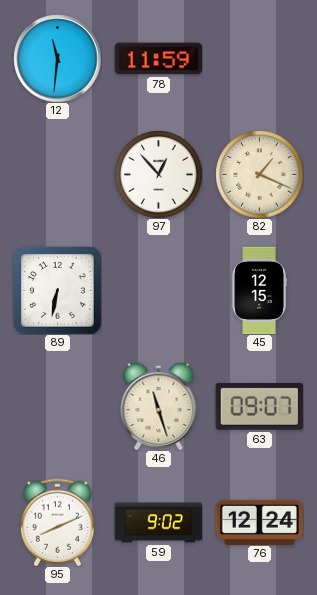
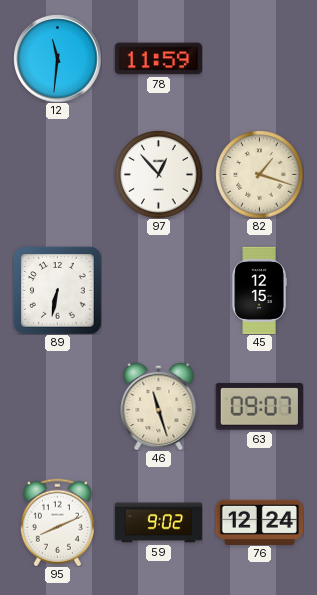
82: 1:19 -> 1:18
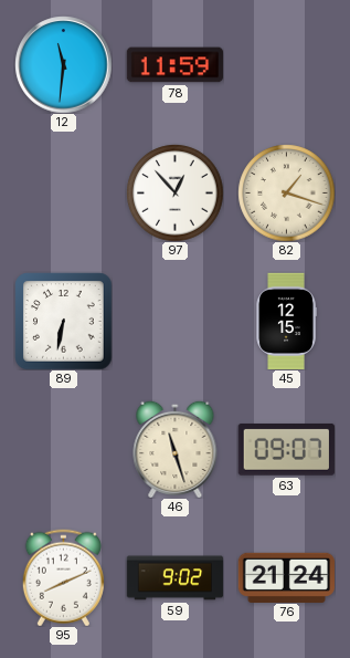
76: 12:24 -> 21:24
